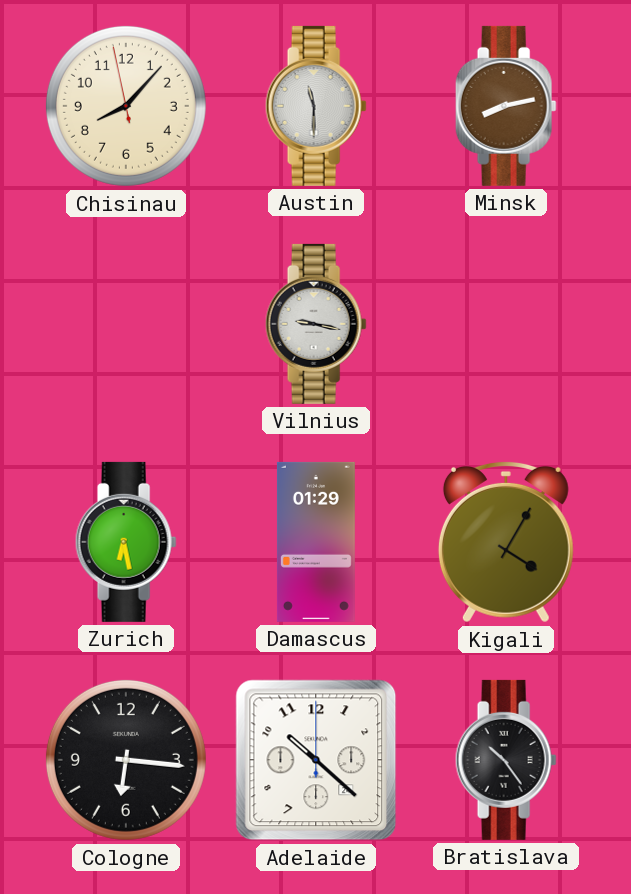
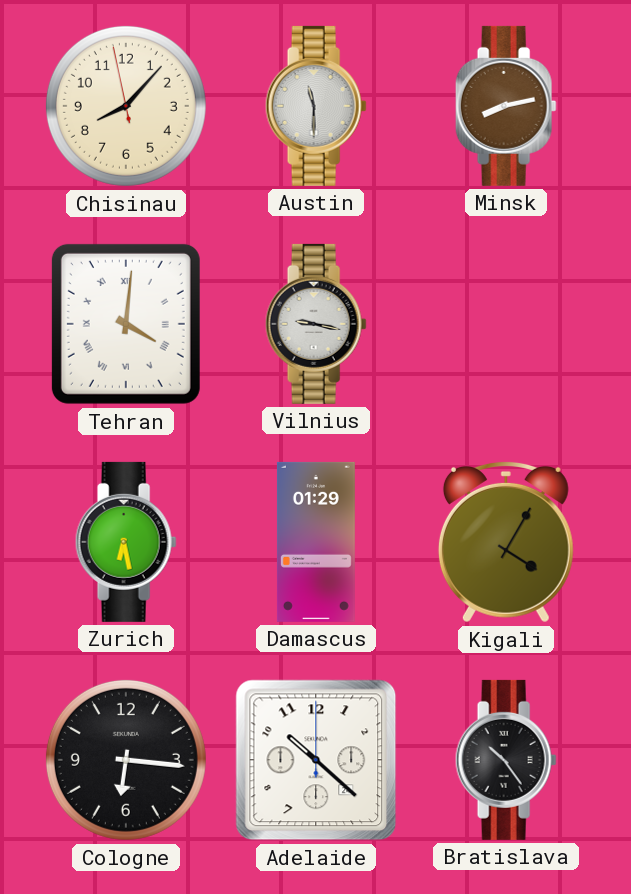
Tehran: none -> 4:01
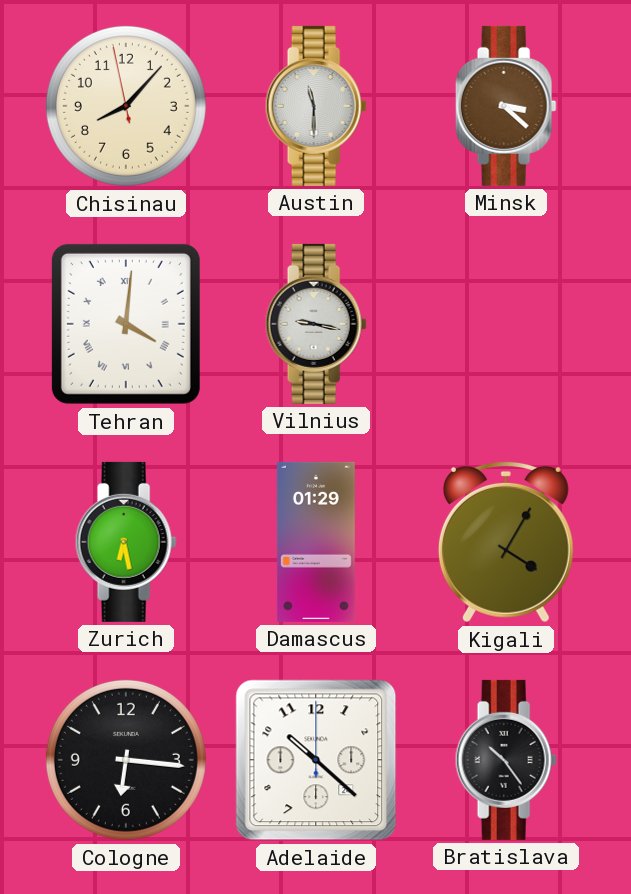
Minsk: 8:13 -> 3:22
